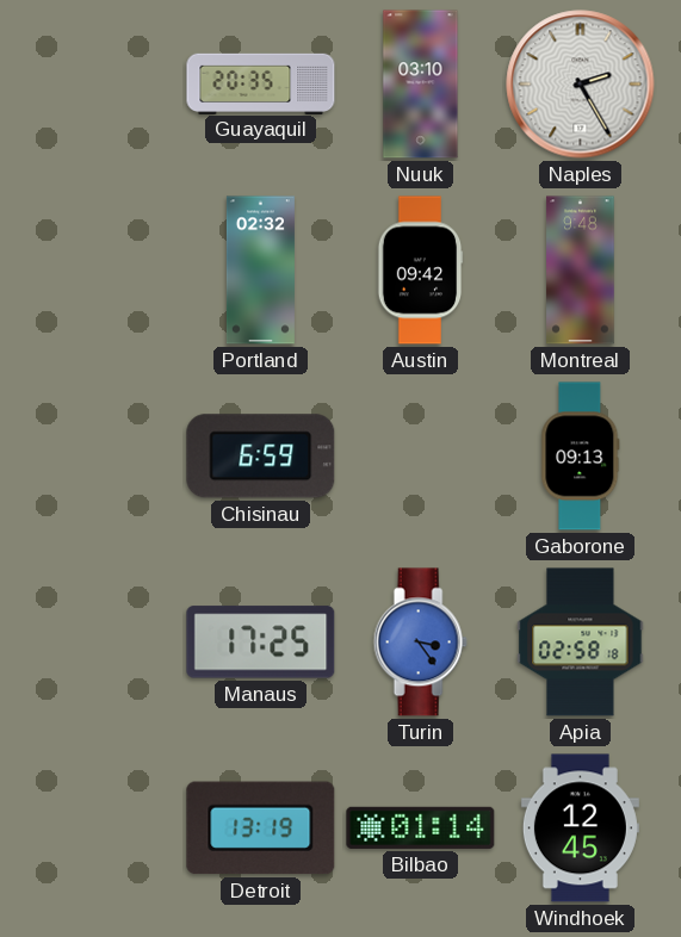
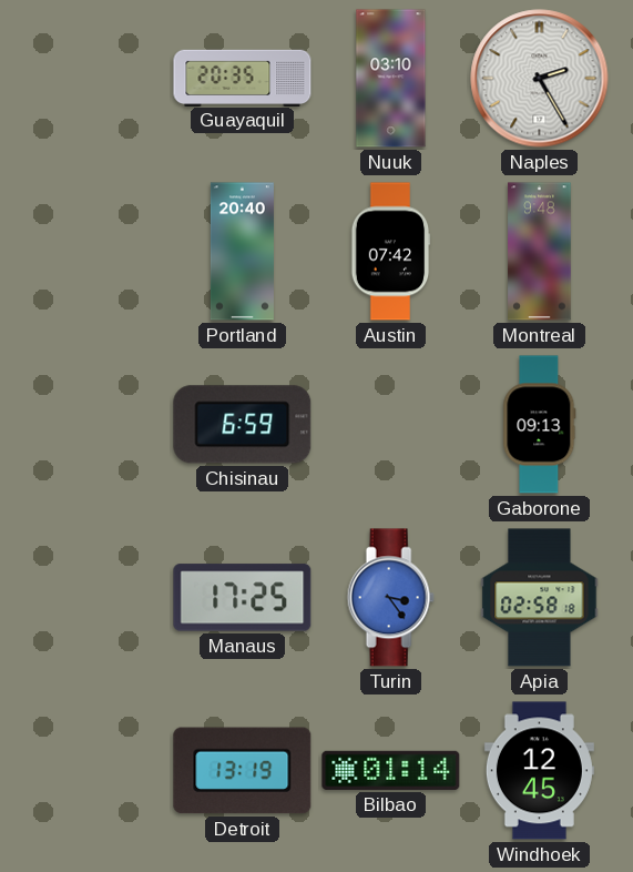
Portland: 02:32 -> 20:40
Austin: 09:42 -> 07:42
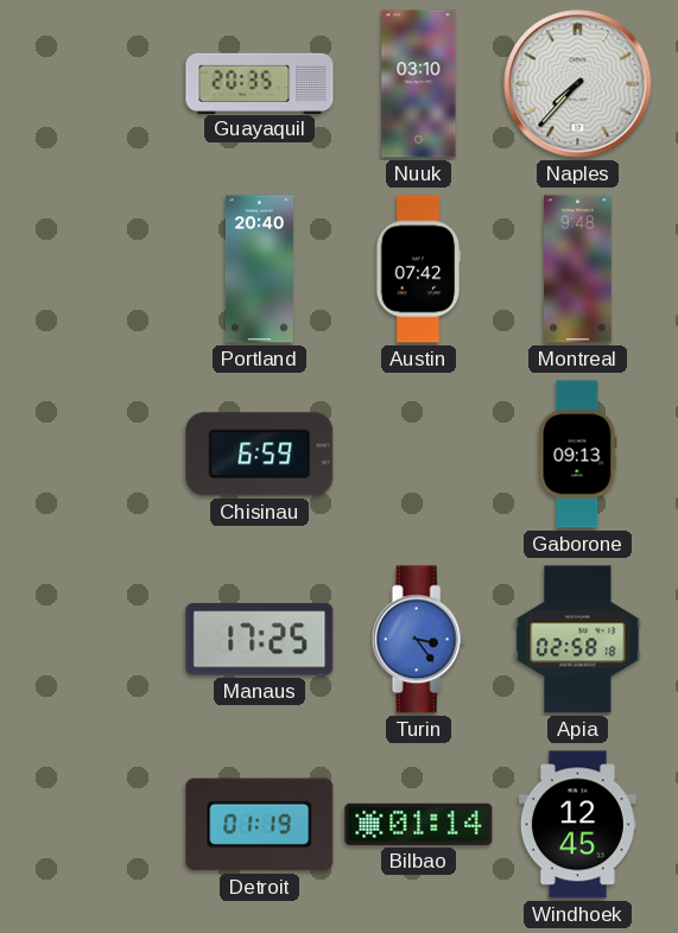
Naples: 2:25 -> 7:37
Detroit: 13:19 -> 01:19
